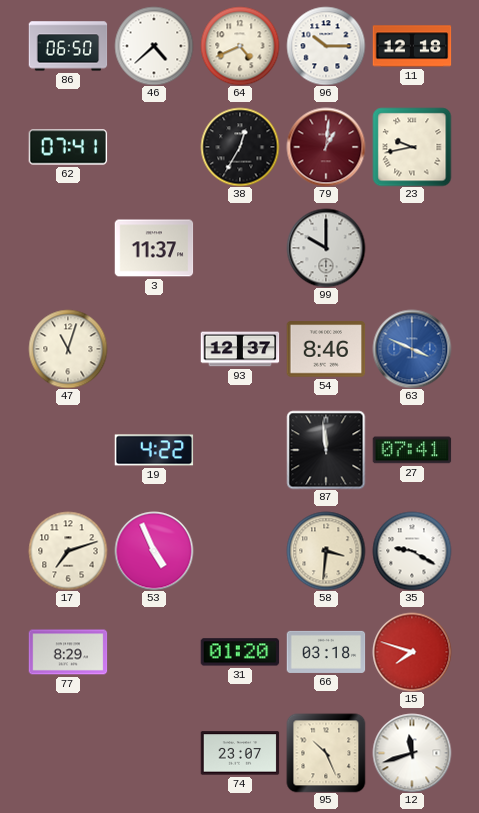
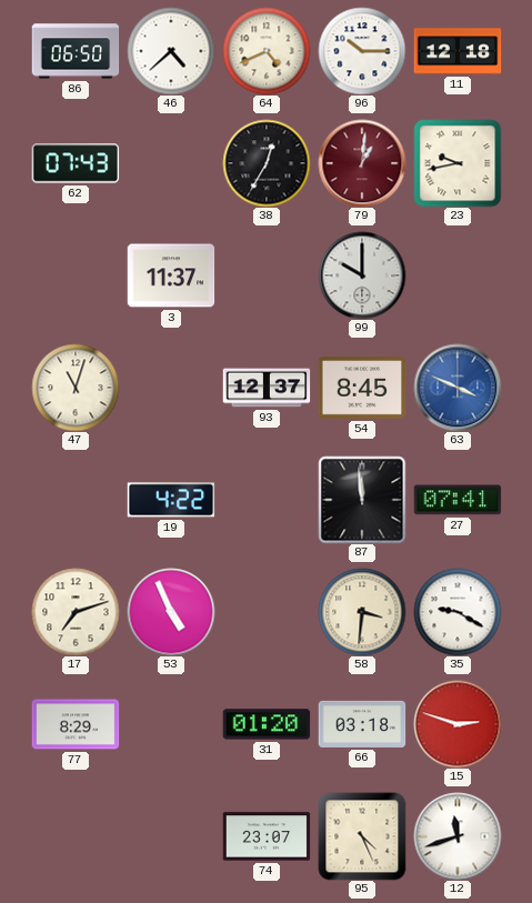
62: 07:41 -> 07:43
54: 8:46 -> 8:45
15: 7:48 -> 2:48
95: 10:26 -> 4:26
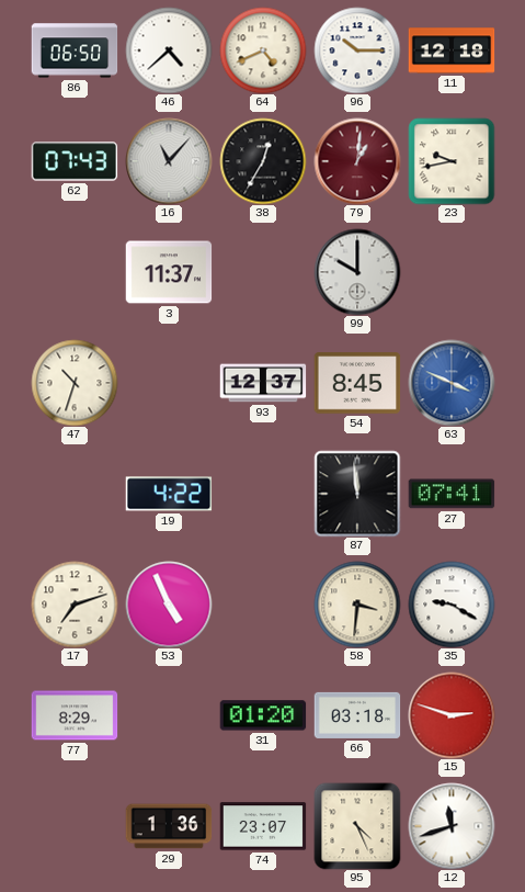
16: none -> 11:07
47: 11:03 -> 10:33
29: none -> 1:36
